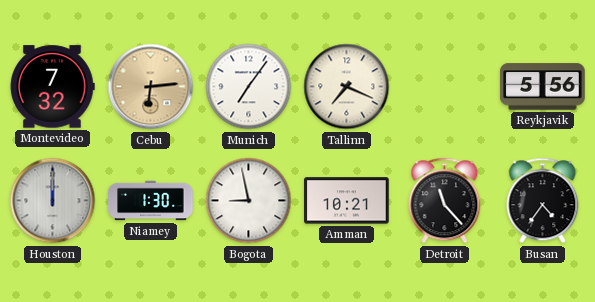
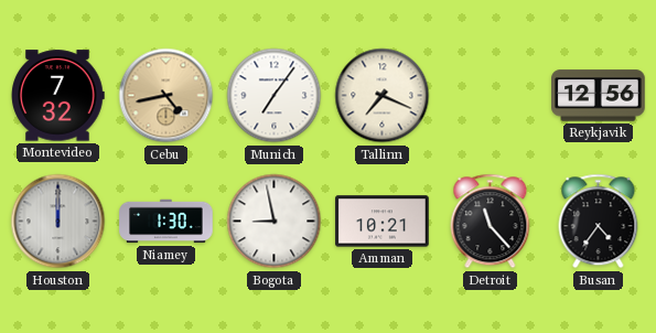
Cebu: 6:14 -> 4:43
Reykjavik: 5:56 -> 12:56
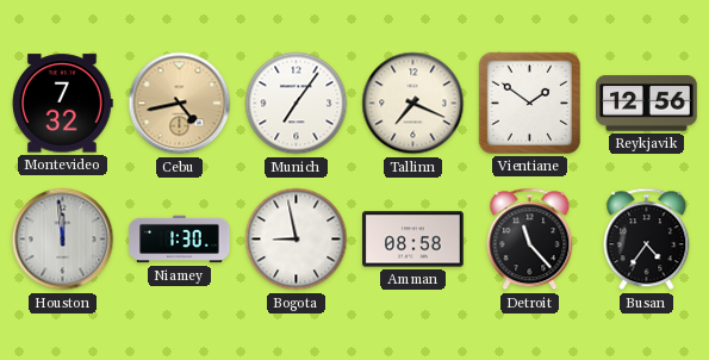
Vientiane: none -> 1:51
Houston: 12:00 -> 11:59
Amman: 10:21 -> 08:58
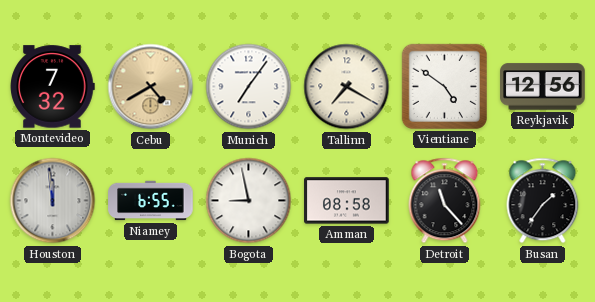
Cebu: 4:43 -> 4:40
Tallinn: 7:19 -> 7:20
Vientiane: 1:51 -> 4:51
Niamey: 1:30 -> 6:55
Busan: 4:36 -> 1:36
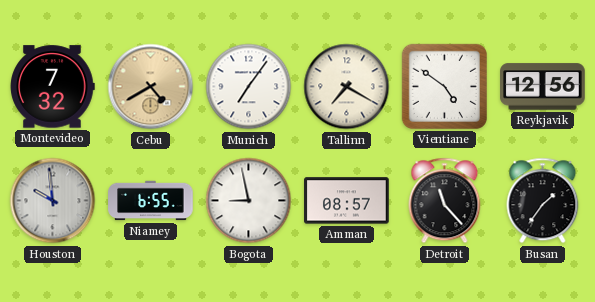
Houston: 11:59 -> 9:59
Amman: 08:58 -> 08:57
